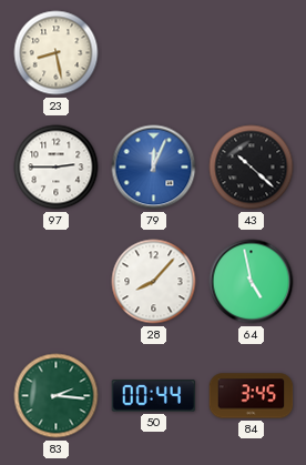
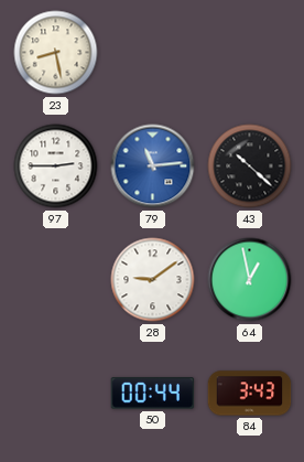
79: 12:04 -> 11:14
28: 8:07 -> 9:09
64: 4:58 -> 12:58
83: 2:16 -> none
84: 3:45 -> 3:43
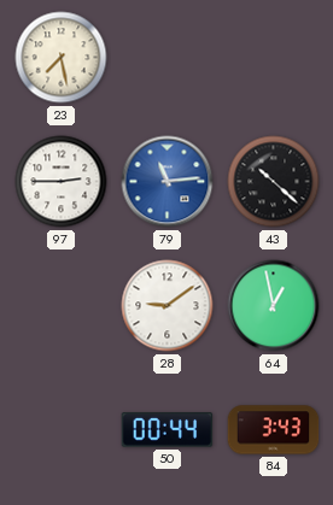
23: 8:28 -> 7:28
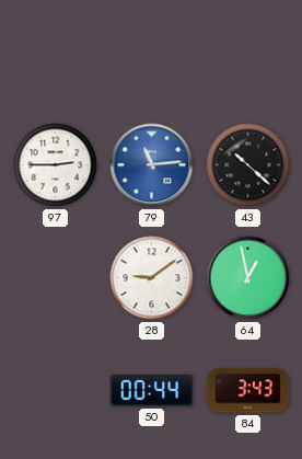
23: 7:28 -> none
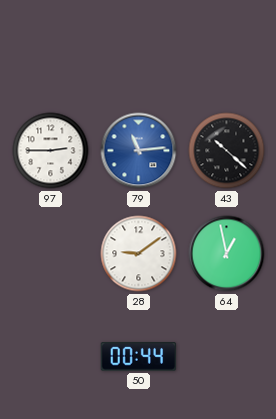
84: 3:43 -> none
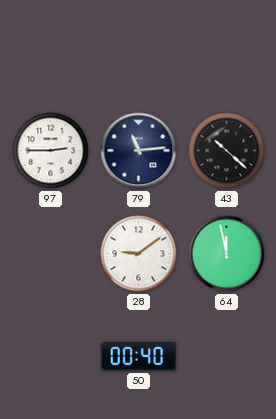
79 dial: blue -> navy
64: 12:58 -> 11:58
50: 00:44 -> 00:40
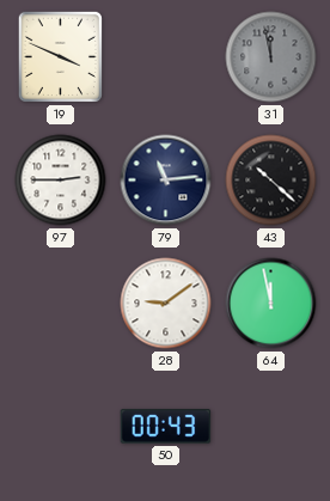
19: none -> 3:49
31: none -> 11:58
50: 00:40 -> 00:43
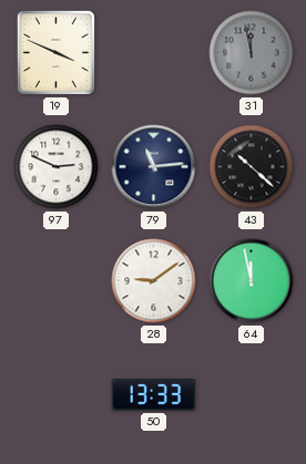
97: 2:45 -> 2:49
50: 00:43 -> 13:33
